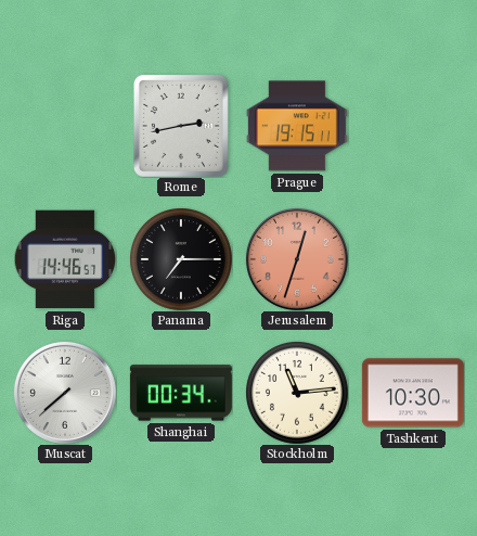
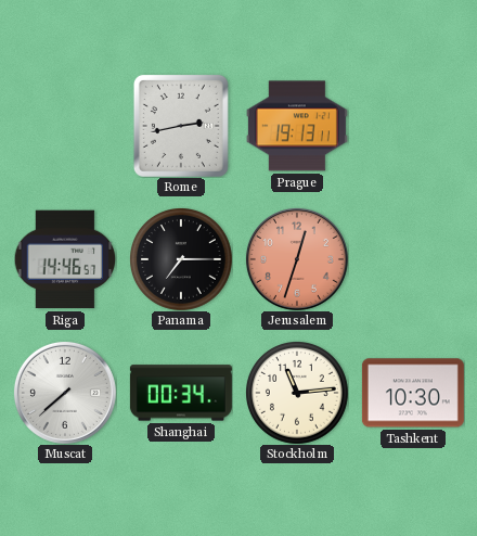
Prague: 19:15 -> 19:13
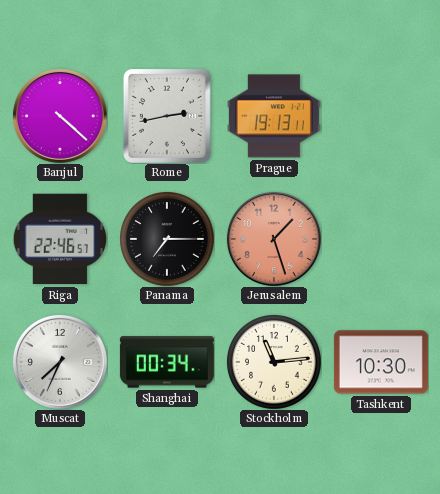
Banjul: none -> 4:22
Riga: 14:46 -> 22:46
Jerusalem: 12:33 -> 1:27
Muscat: 7:38 -> 7:34
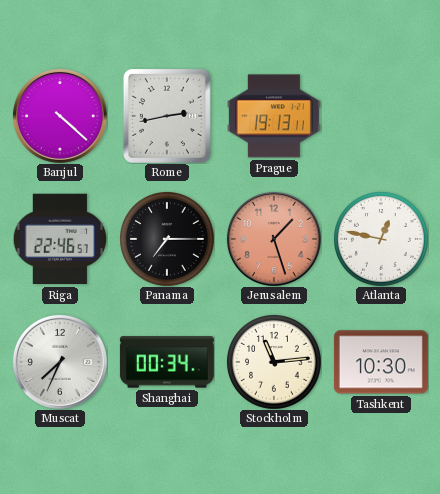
Atlanta: none -> 12:47
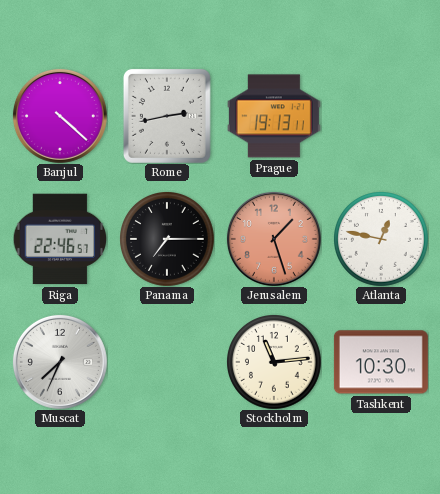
Shanghai: 00:34 -> none
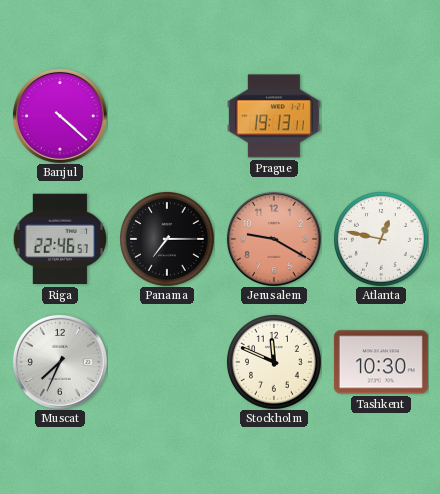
Rome: 2:43 -> none
Jerusalem: 1:27 -> 9:20
Stockholm: 11:14 -> 11:49
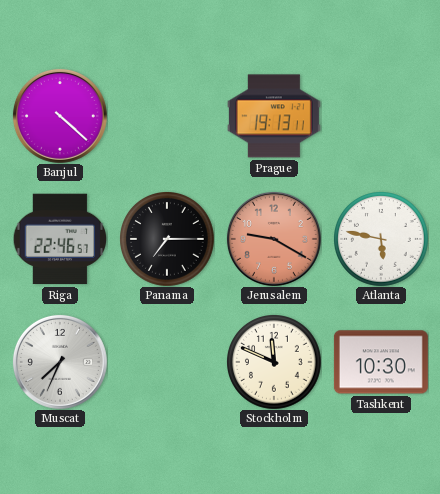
Atlanta: 12:47 -> 5:47
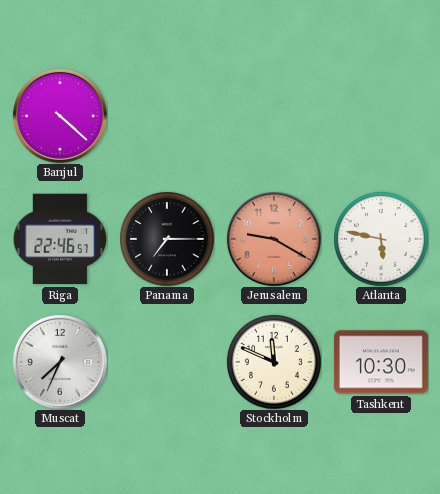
Prague: 19:13 -> none
